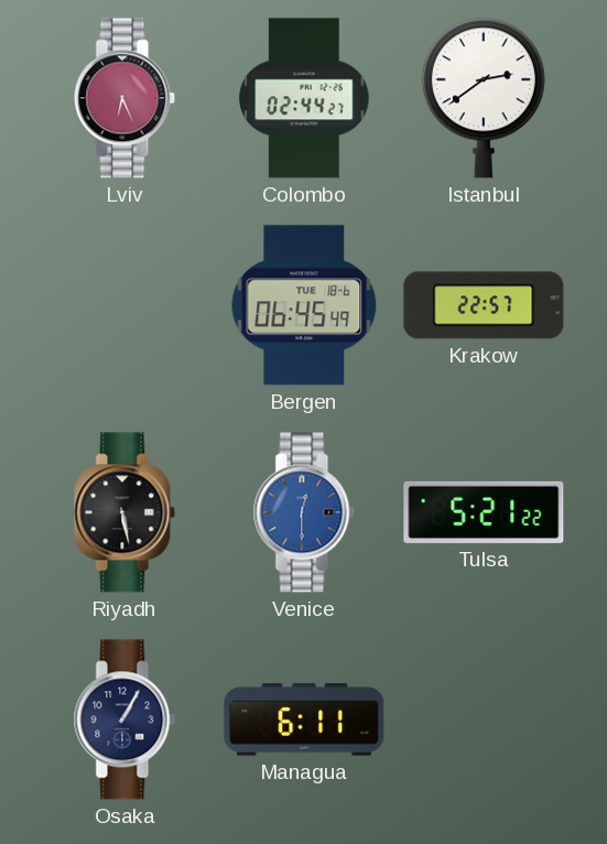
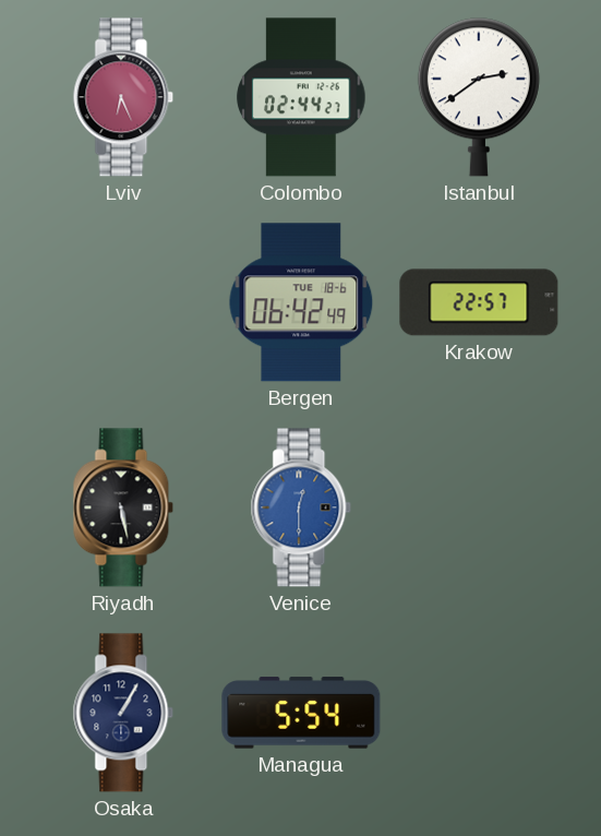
Bergen: 06:45 -> 06:42
Tulsa: 5:21 -> none
Managua: 6:11 -> 5:54
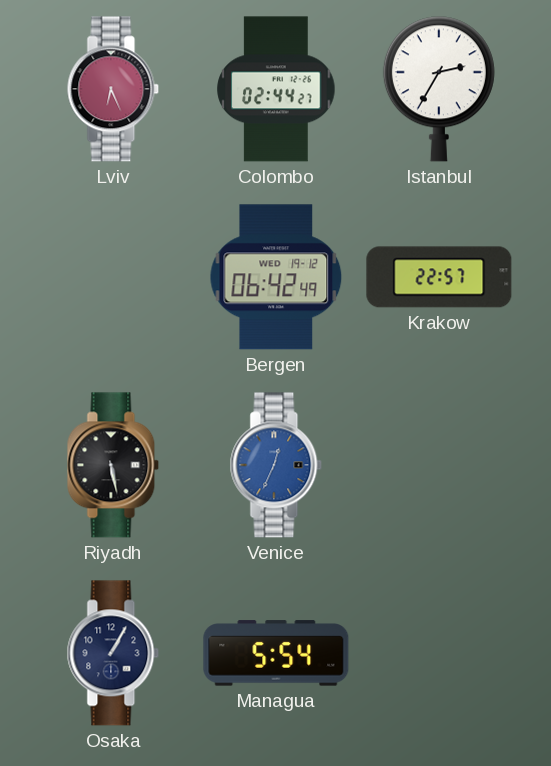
Istanbul: 2:39 -> 2:35
Bergen date: TUE 18-6 -> WED 19-12
Venice: 12:30 -> 12:34
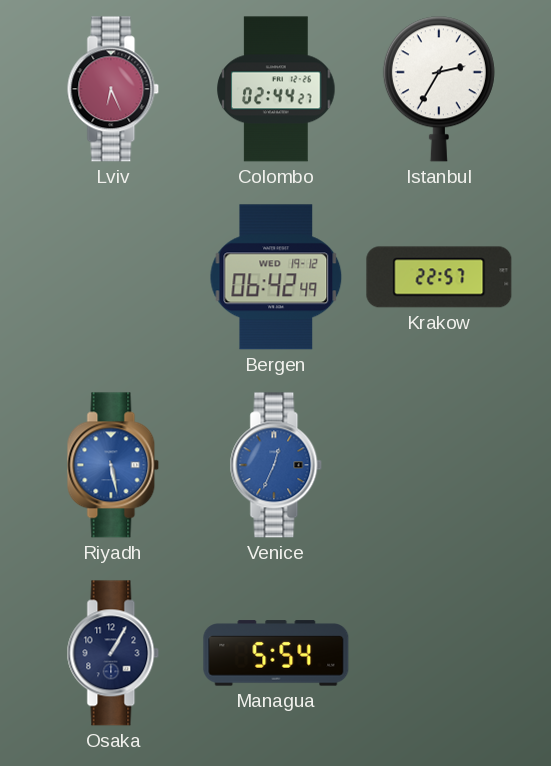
Riyadh dial: black -> blue
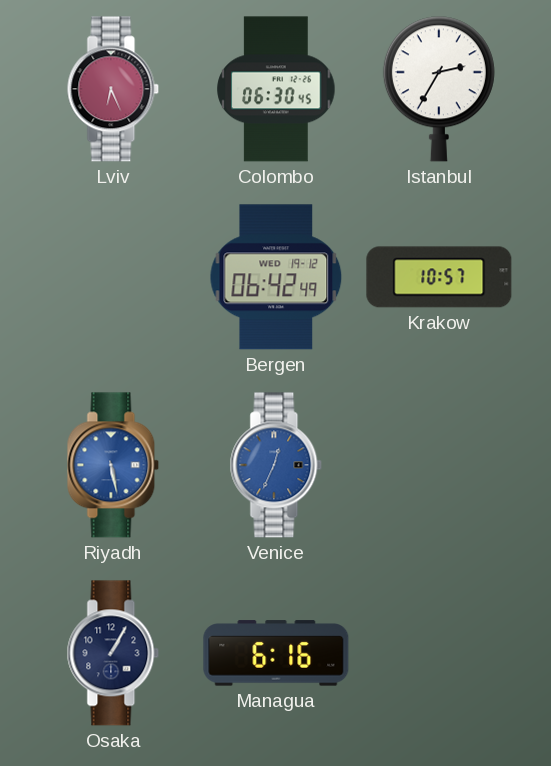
Colombo: 02:44 -> 06:30
Krakow: 22:57 -> 10:57
Managua: 5:54 -> 6:16
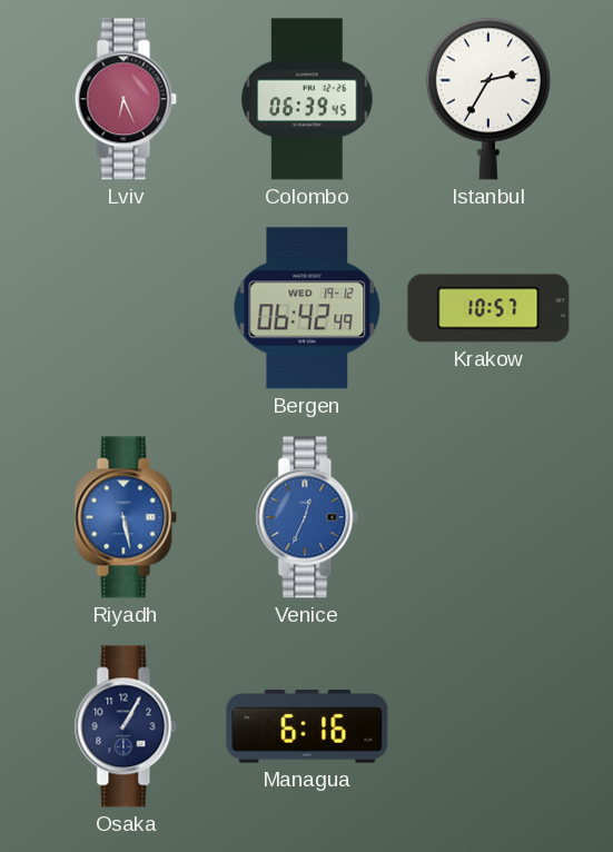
Colombo: 06:30 -> 06:39
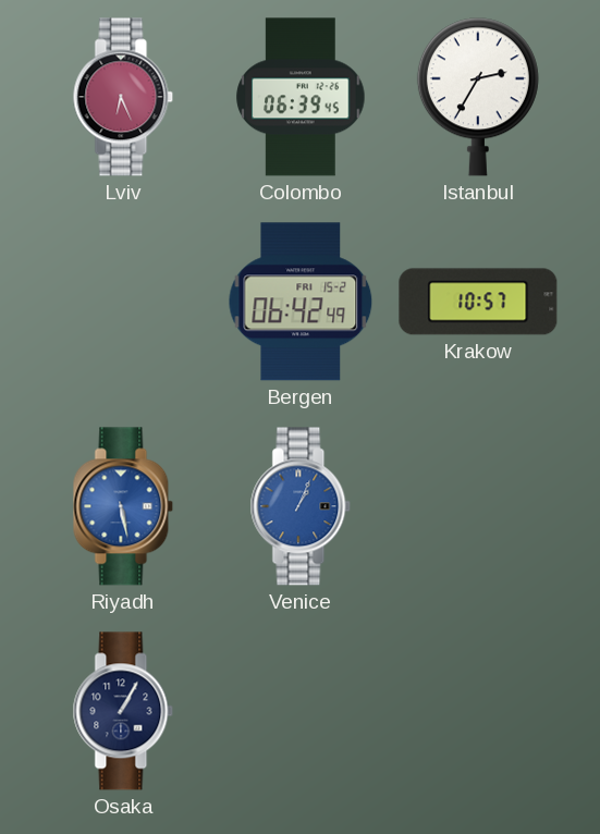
Bergen date: WED 19-12 -> FRI 15-2
Venice: 12:34 -> 1:04
Managua: 6:16 -> none
